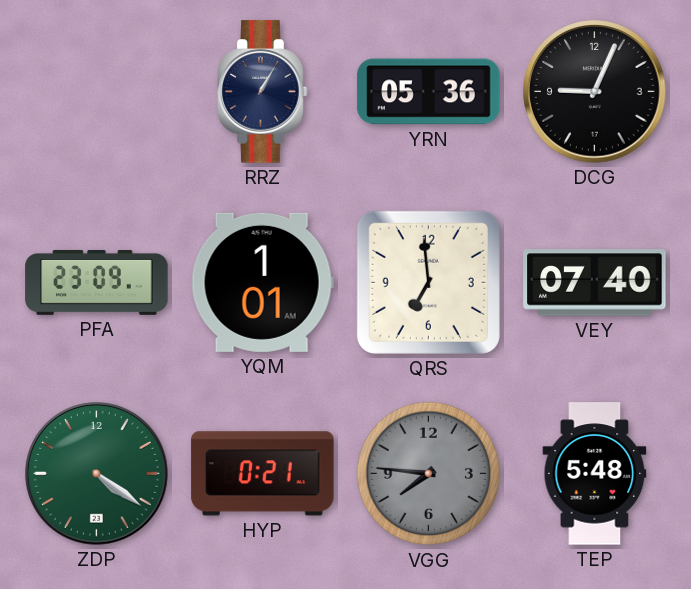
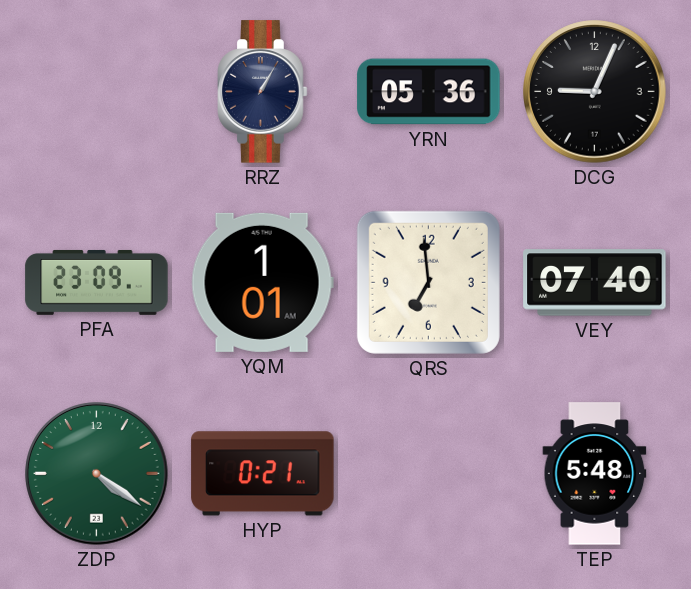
VGG: 7:46 -> none
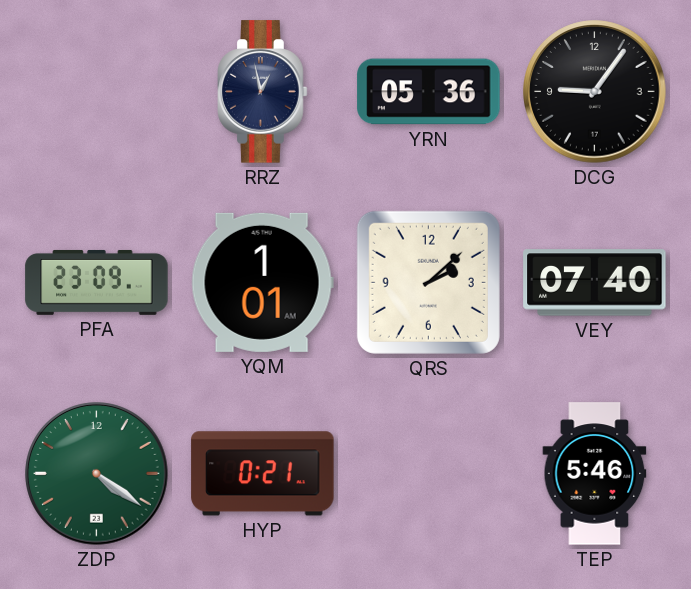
RRZ: 1:05 -> 12:58
DCG: 9:04 -> 9:06
QRS: 6:59 -> 2:08
TEP: 5:48 -> 5:46
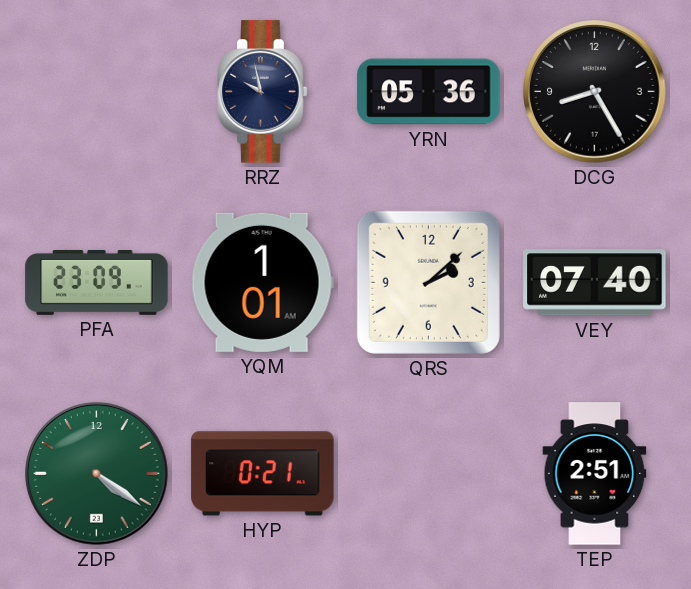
RRZ: 12:58 -> 9:58
DCG: 9:06 -> 8:25
TEP: 5:46 -> 2:51
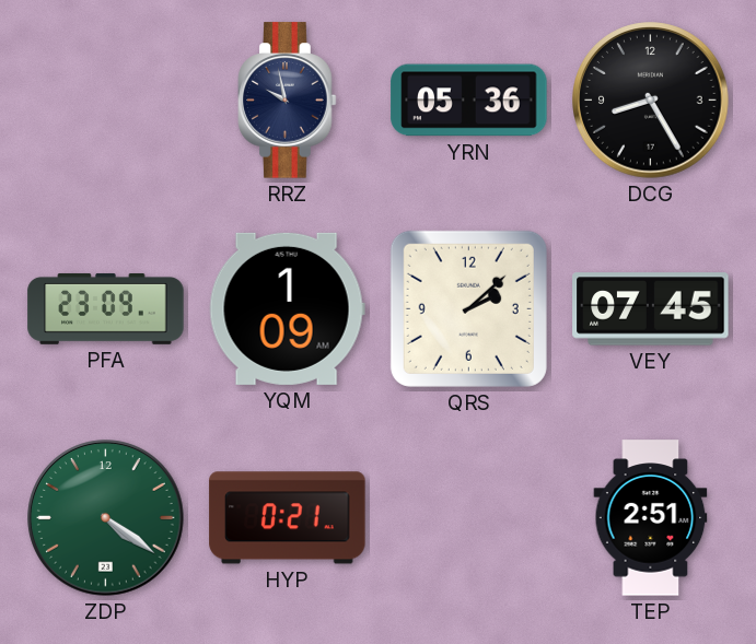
YQM: 1:01 -> 1:09
VEY: 07:40 -> 07:45
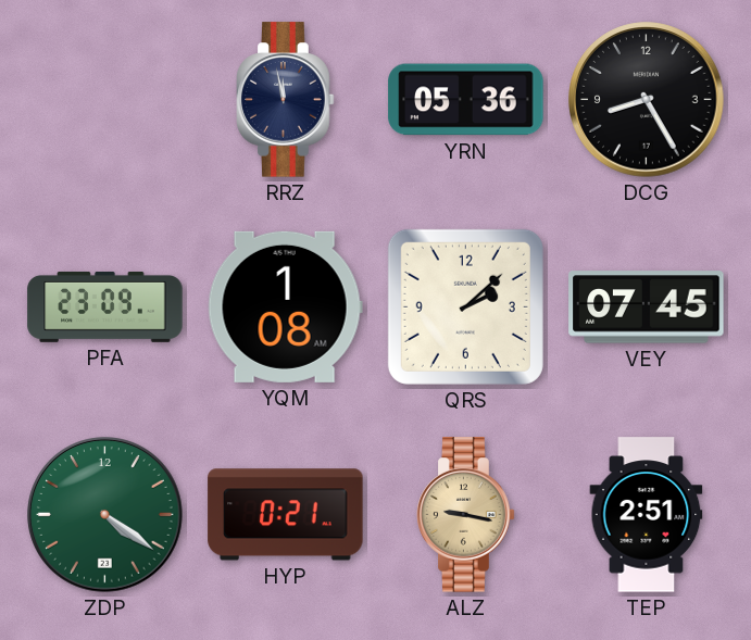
RRZ: 9:58 -> 11:58
YQM: 1:09 -> 1:08
ALZ: none -> 9:17
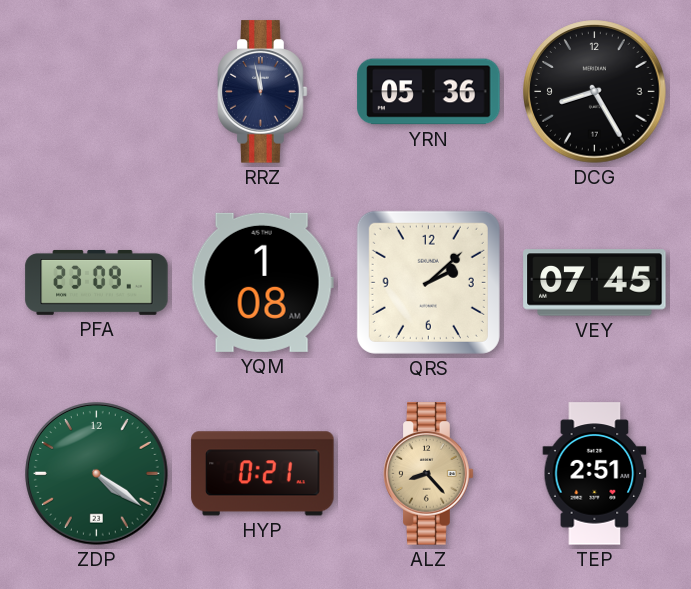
ALZ: 9:17 -> 8:23
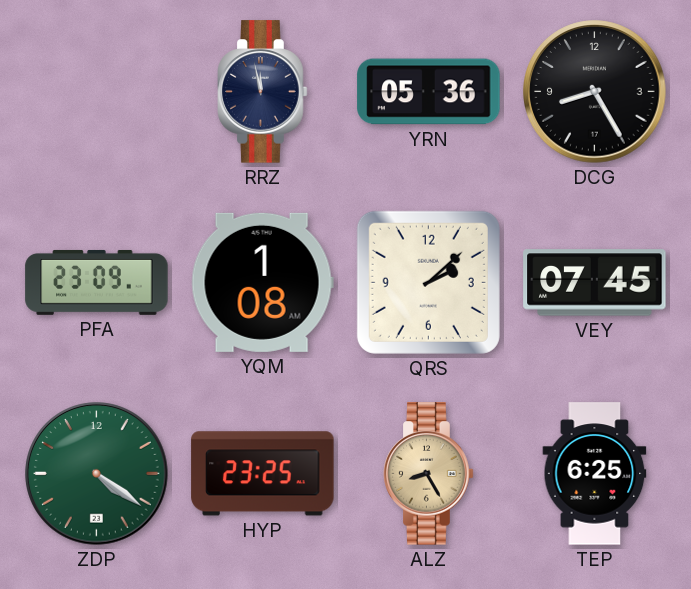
HYP: 0:21 -> 23:25
ALZ: 8:23 -> 8:25
TEP: 2:51 -> 6:25
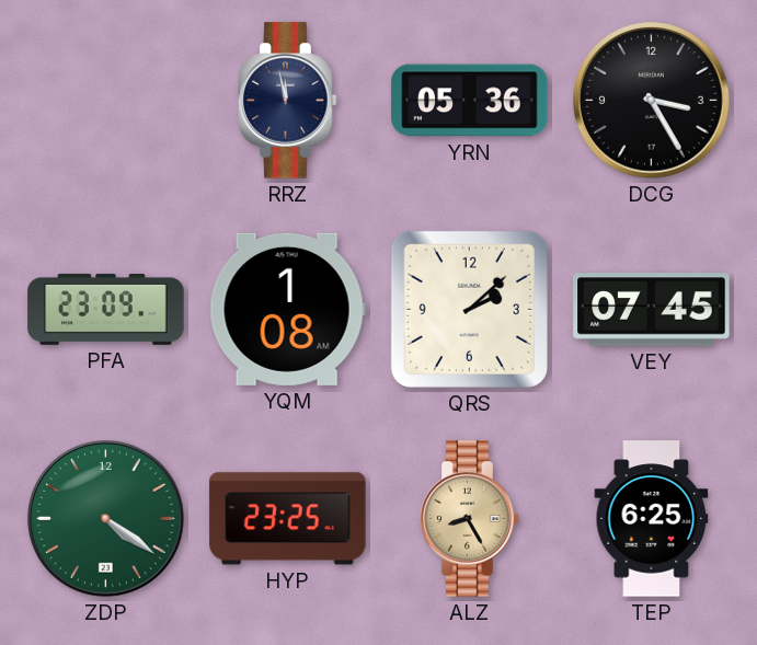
DCG: 8:25 -> 3:25
